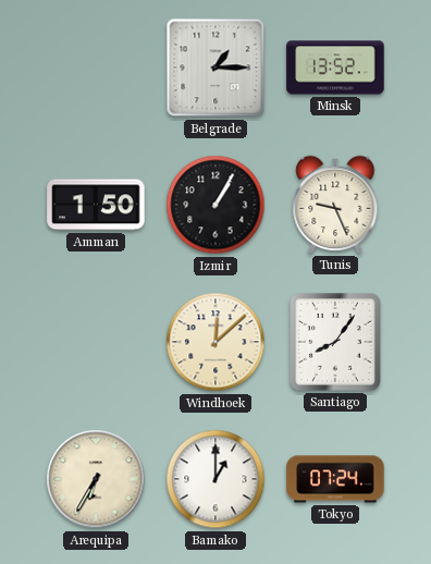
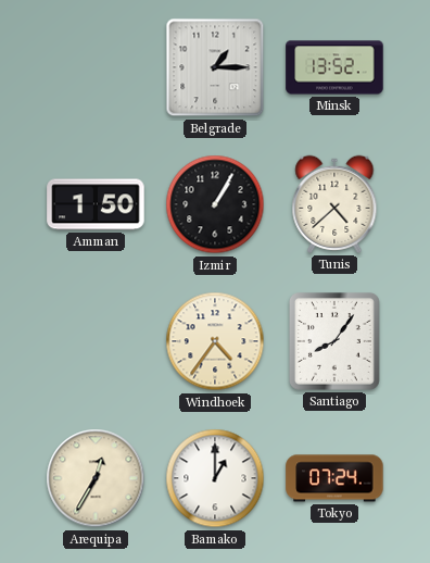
Tunis: 9:26 -> 4:38
Windhoek: 12:08 -> 4:36
Arequipa: 6:35 -> 12:35
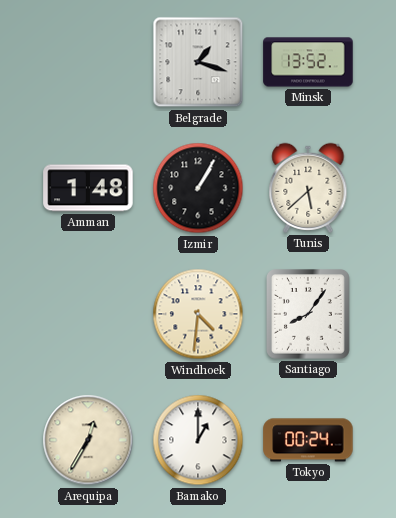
Belgrade: 1:15 -> 1:18
Amman: 1:50 -> 1:48
Tunis: 4:38 -> 5:38
Windhoek: 4:36 -> 4:31
Tokyo: 07:24 -> 00:24
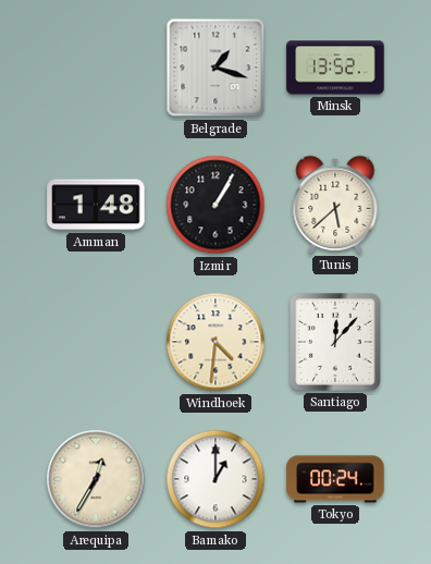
Santiago: 8:06 -> 12:07
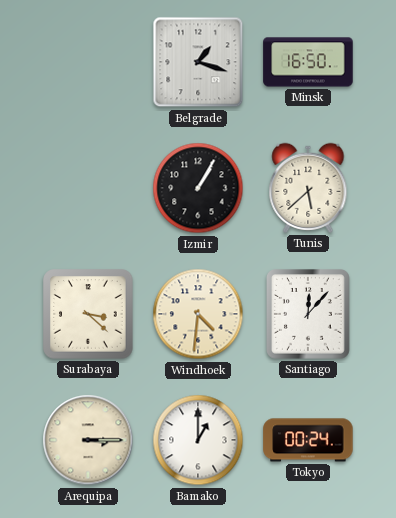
Minsk: 13:52 -> 16:50
Amman: 1:48 -> none
Surabaya: none -> 3:22
Arequipa: 12:35 -> 3:15
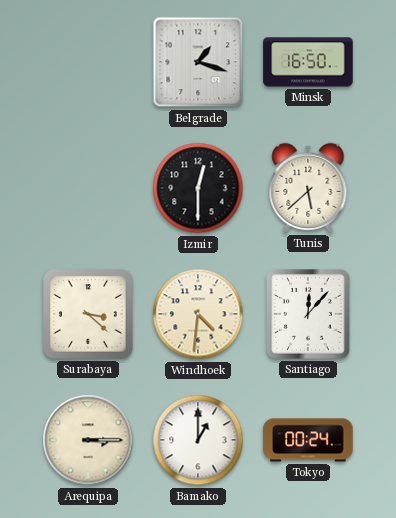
Izmir: 1:05 -> 12:30
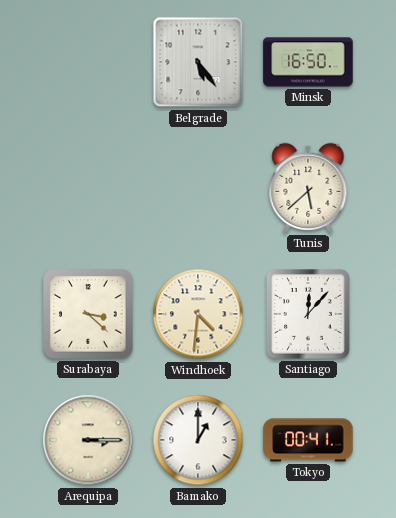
Belgrade: 1:18 -> 5:24
Izmir: 12:30 -> none
Tokyo: 00:24 -> 00:41
